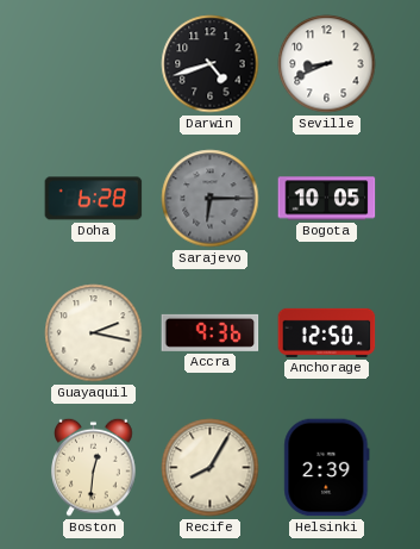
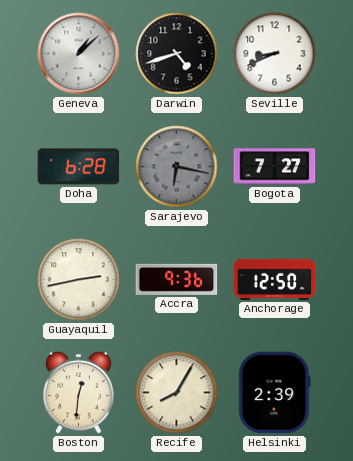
Geneva: none -> 1:08
Sarajevo: 6:15 -> 6:17
Bogota: 10:05 -> 7:27
Guayaquil: 2:17 -> 2:43
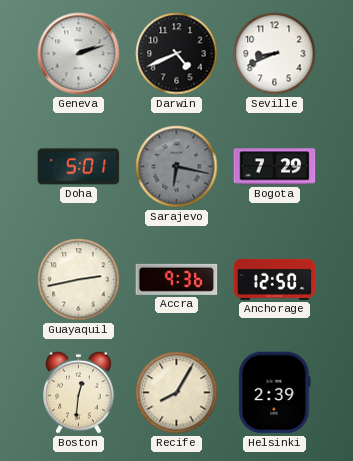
Geneva: 1:08 -> 2:12
Darwin: 4:42 -> 4:41
Doha: 6:28 -> 5:01
Bogota: 7:27 -> 7:29
